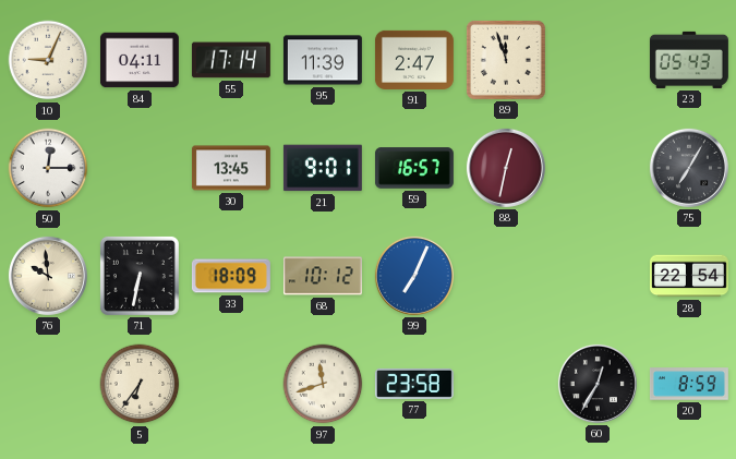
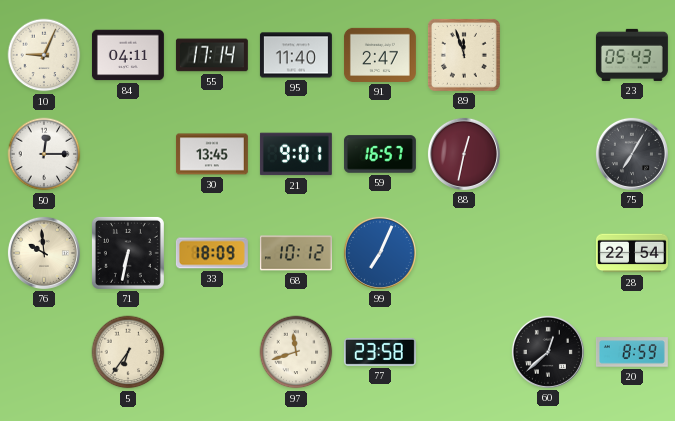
95: 11:39 -> 11:40
60: 12:35 -> 12:38
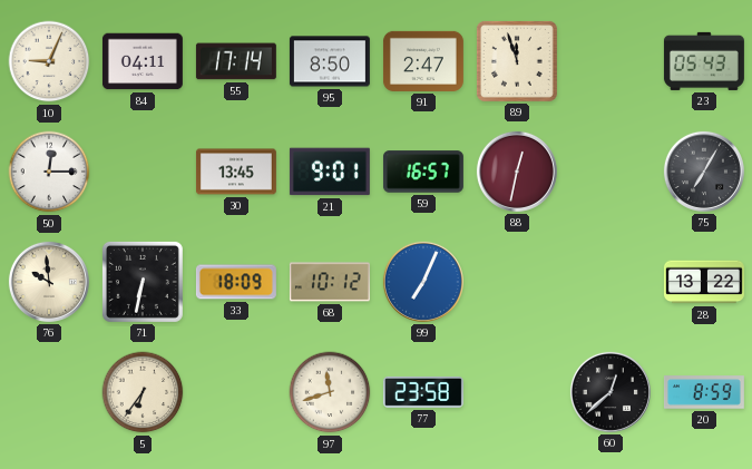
95: 11:40 -> 8:50
28: 22:54 -> 13:22
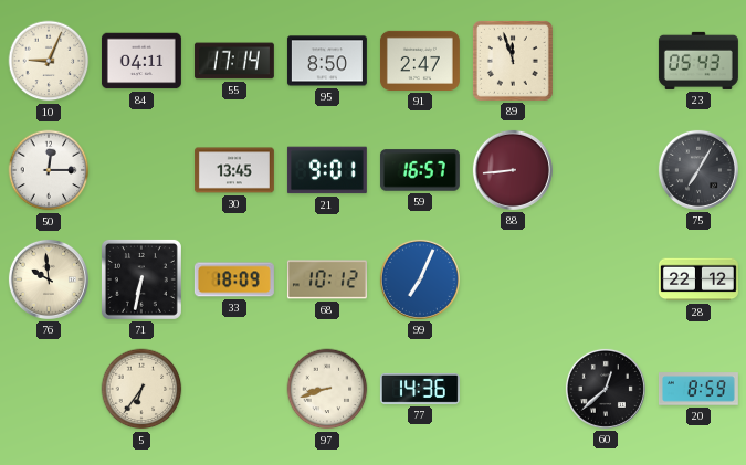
88: 12:32 -> 8:44
28: 13:22 -> 22:12
97: 11:42 -> 8:42
77: 23:58 -> 14:36
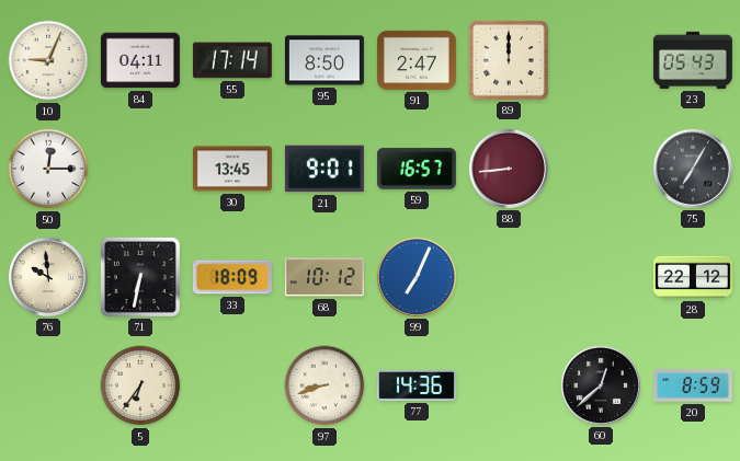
89: 11:57 -> 12:00
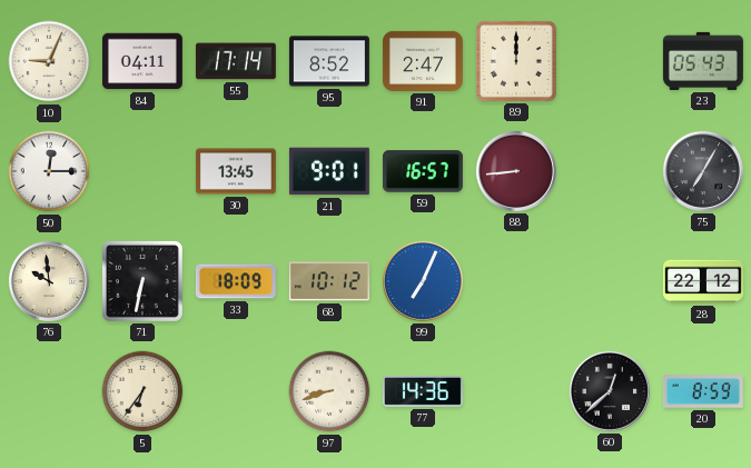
95: 8:50 -> 8:52
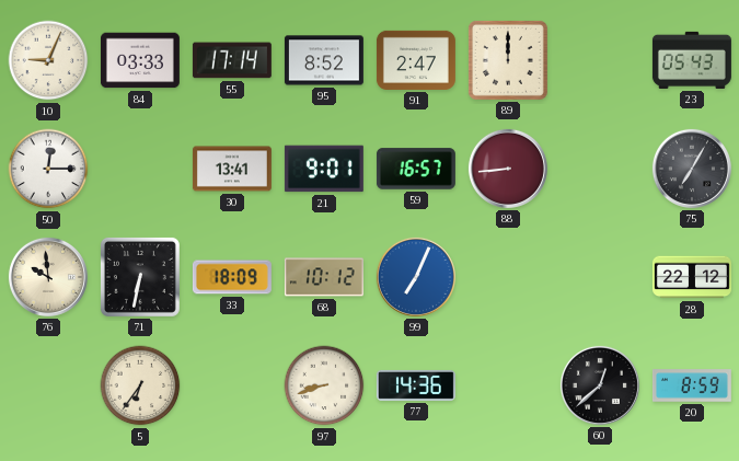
84: 04:11 -> 03:33
30: 13:45 -> 13:41
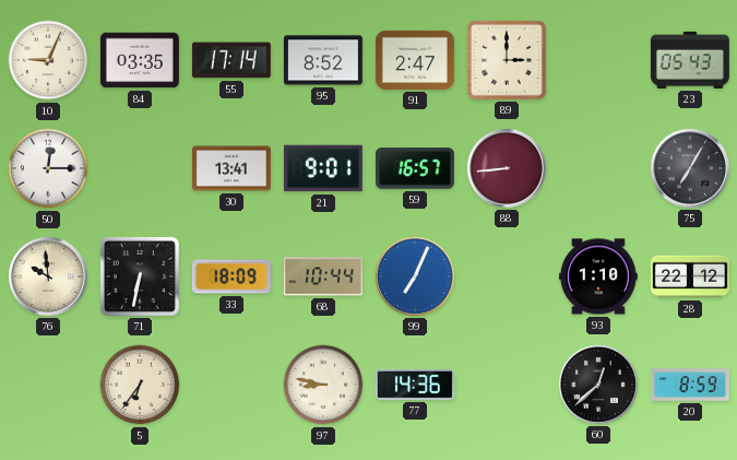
84: 03:33 -> 03:35
89: 12:00 -> 3:00
68: 10:12 -> 10:44
93: none -> 1:10
97: 8:42 -> 8:47
